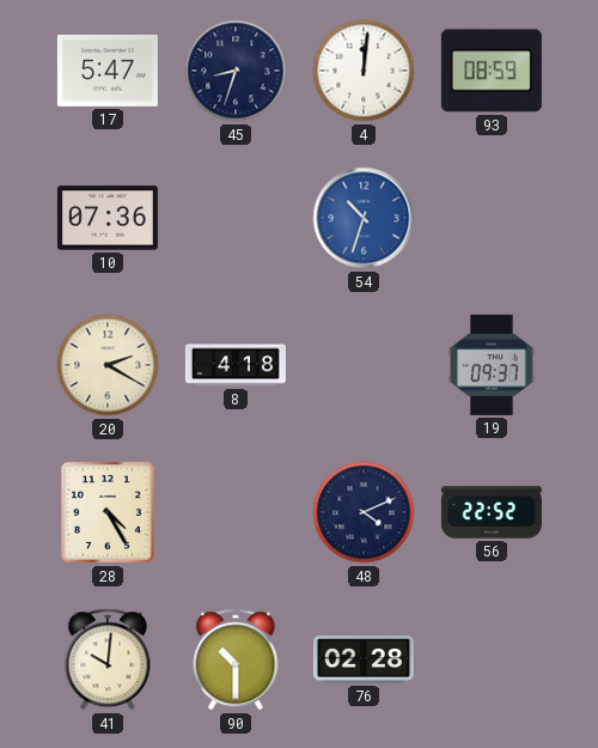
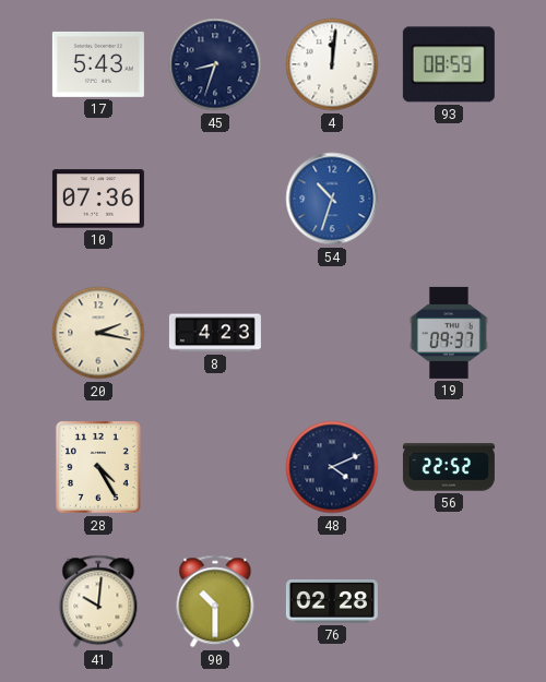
17: 5:47 -> 5:43
20: 2:20 -> 2:17
8: 4:18 -> 4:23
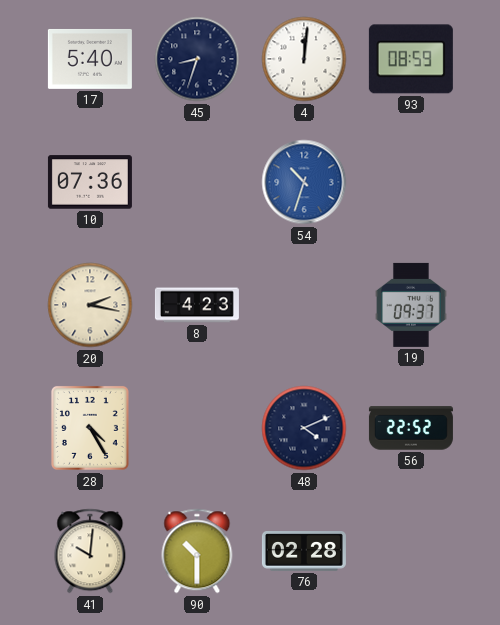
17: 5:43 -> 5:40
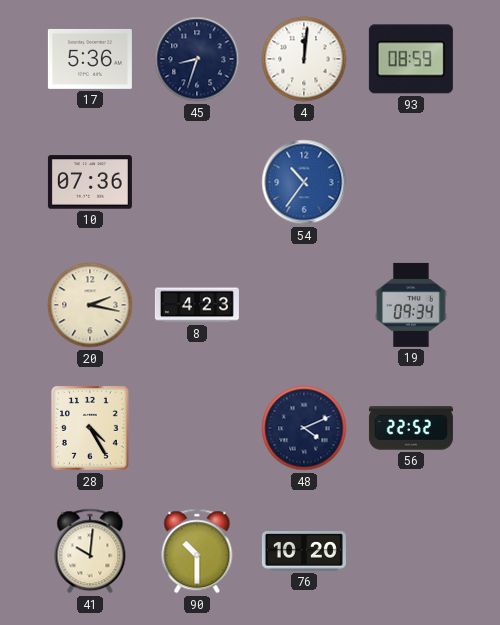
17: 5:40 -> 5:36
54: 10:33 -> 10:36
19: 09:37 -> 09:34
76: 02:28 -> 10:20
